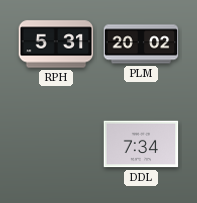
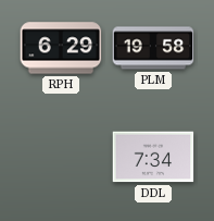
RPH: 5:31 -> 6:29
PLM: 20:02 -> 19:58
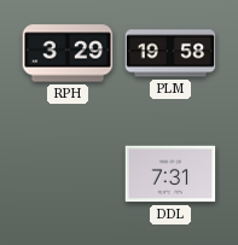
RPH: 6:29 -> 3:29
DDL: 7:34 -> 7:31
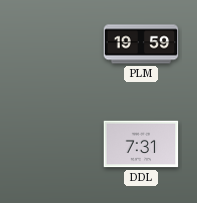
RPH: 3:29 -> none
PLM: 19:58 -> 19:59
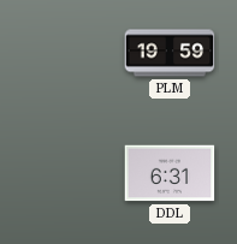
DDL: 7:31 -> 6:31
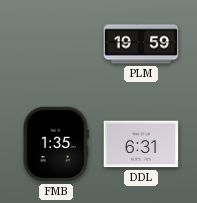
FMB: none -> 1:35
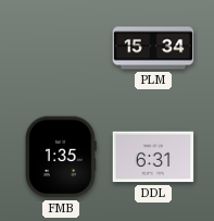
PLM: 19:59 -> 15:34
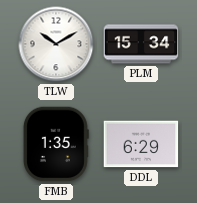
TLW: none -> 10:10
DDL: 6:31 -> 6:29
